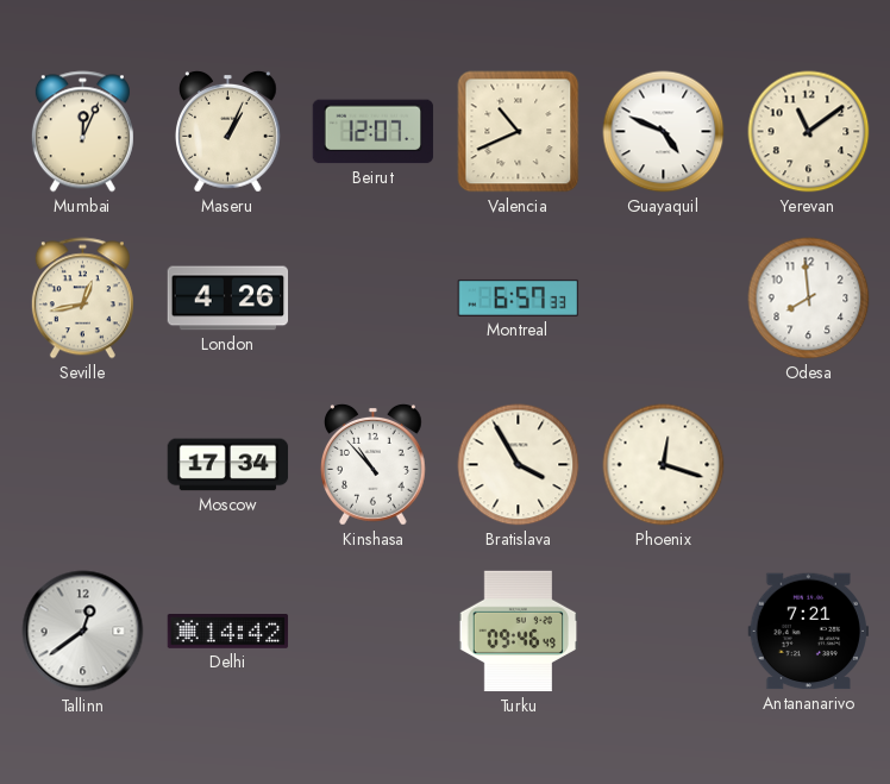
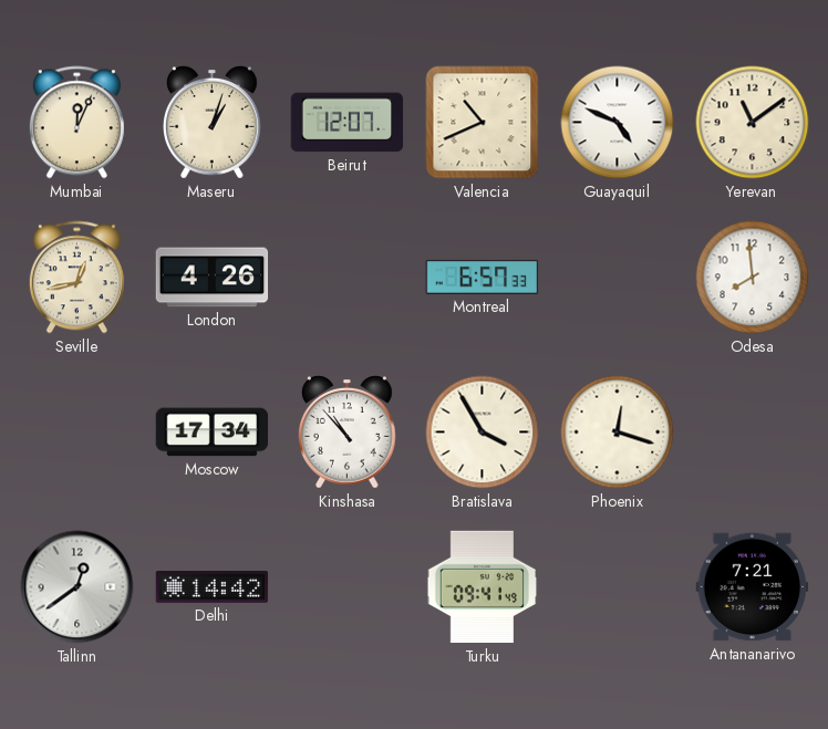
Maseru: 1:04 -> 1:03
Turku: 09:46 -> 09:41
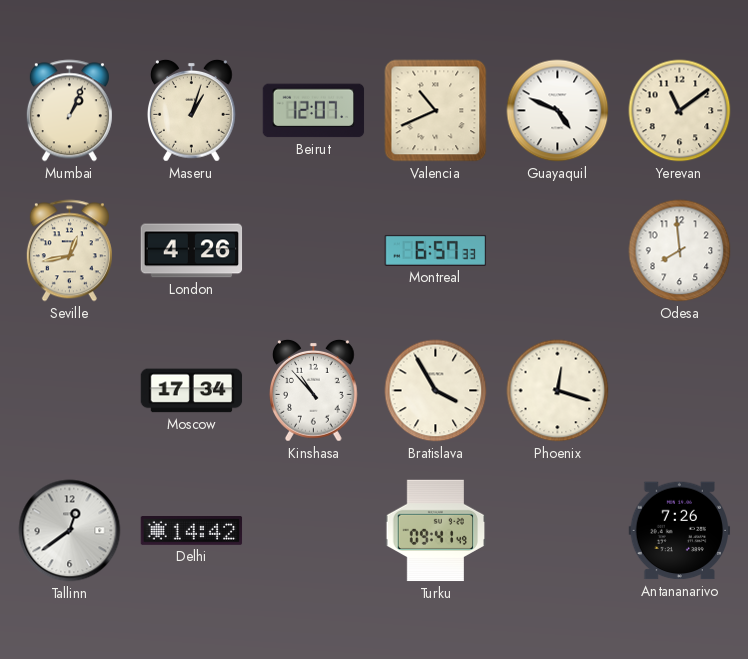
Mumbai: 12:04 -> 1:04
Antananarivo: 7:21 -> 7:26
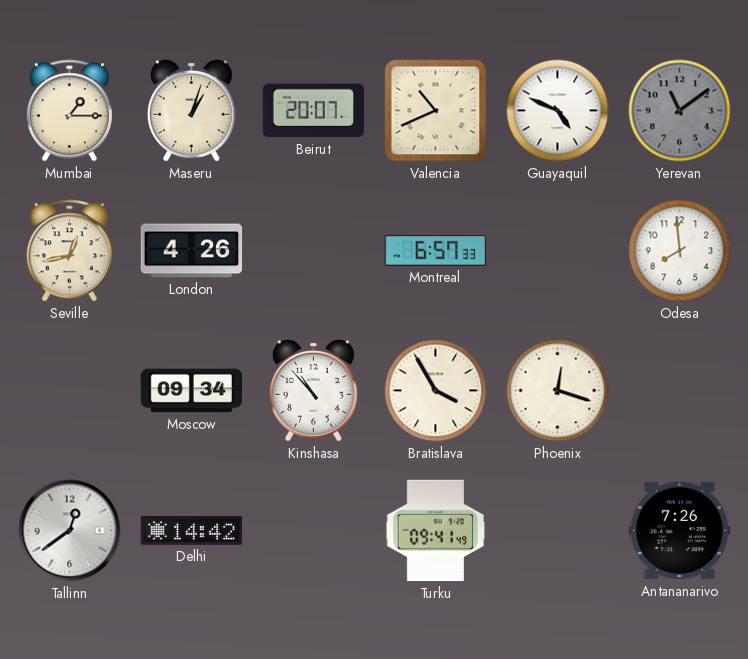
Mumbai: 1:04 -> 1:15
Beirut: 12:07 -> 20:07
Yerevan dial: cream -> grey
Moscow: 17:34 -> 09:34
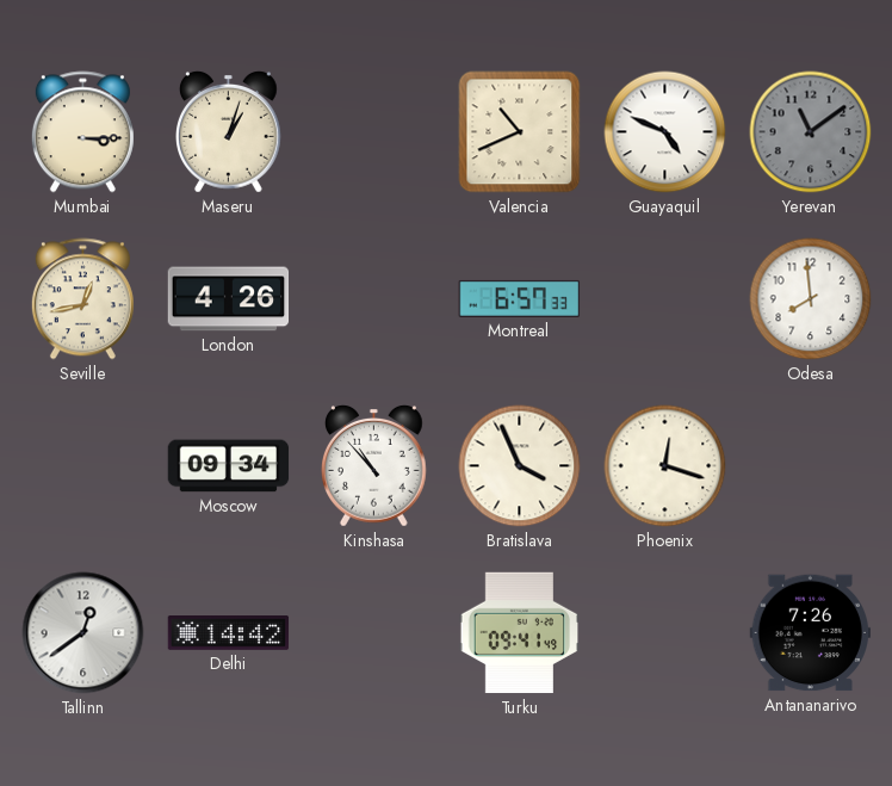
Mumbai: 1:15 -> 3:15
Beirut: 20:07 -> none
Bratislava: 3:55 -> 3:56
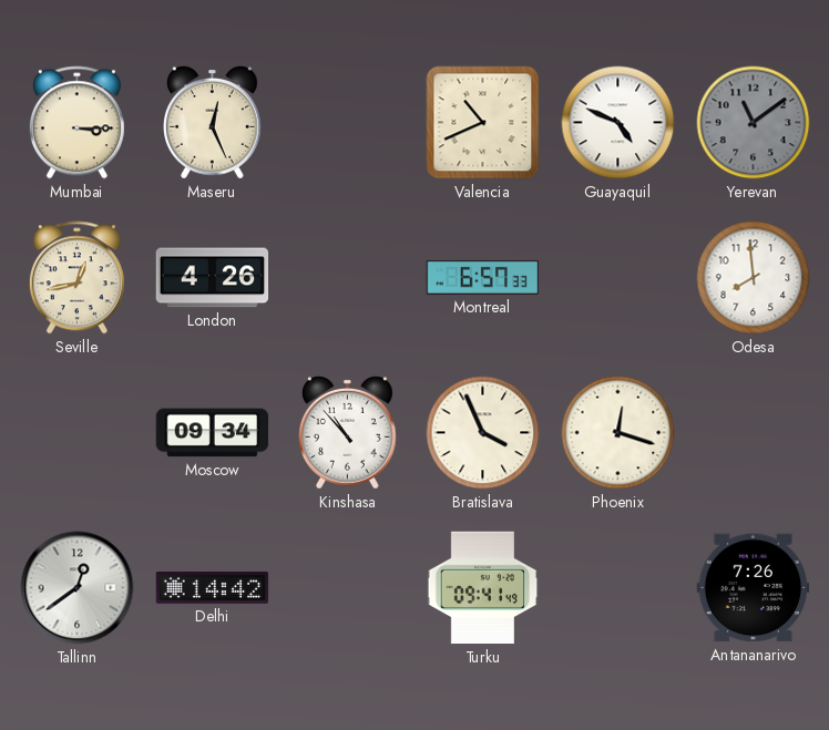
Maseru: 1:03 -> 12:26
